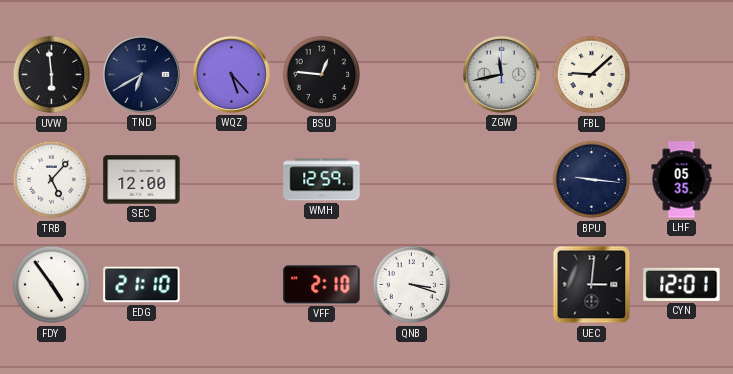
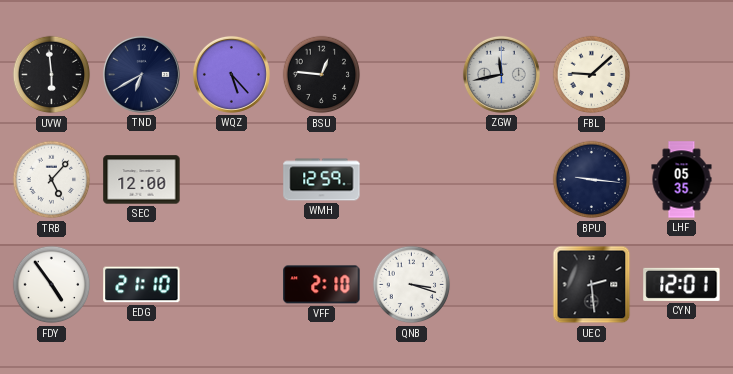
UEC: 3:01 -> 2:29
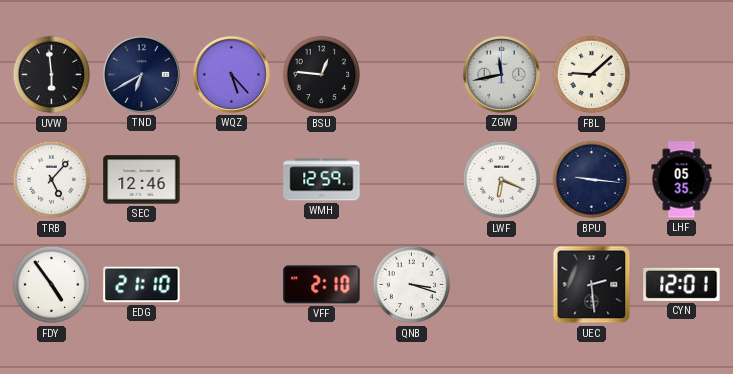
SEC: 12:00 -> 12:46
LWF: none -> 6:19
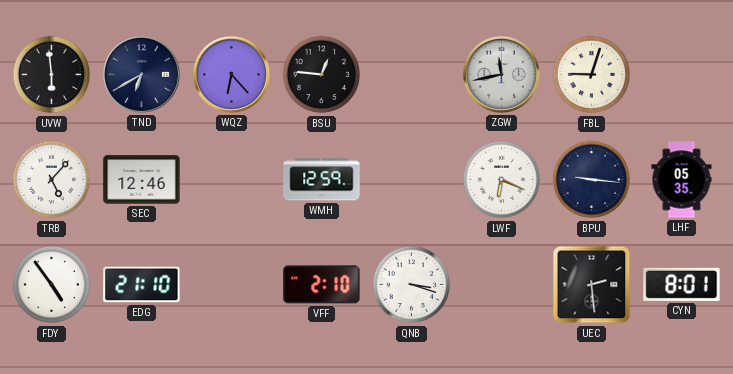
WQZ: 5:23 -> 6:23
FBL: 9:08 -> 9:03
CYN: 12:01 -> 8:01
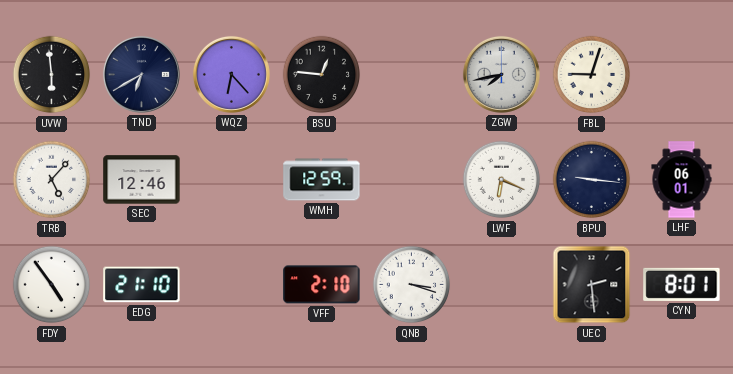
ZGW: 11:43 -> 7:43
LHF: 05:35 -> 06:01
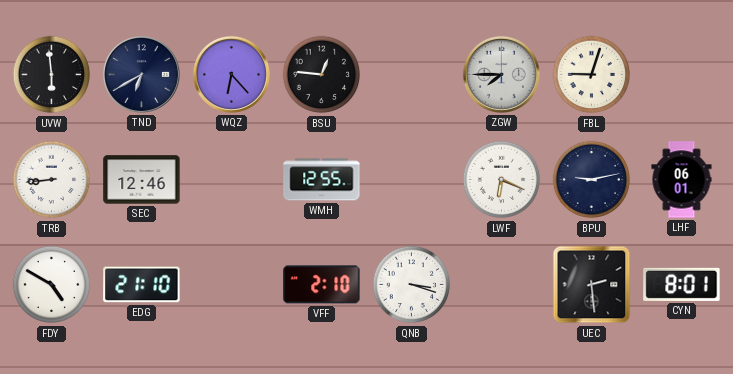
ZGW: 7:43 -> 7:45
TRB: 5:07 -> 8:44
WMH: 12:59 -> 12:55
BPU: 9:16 -> 9:13
FDY: 4:54 -> 4:50
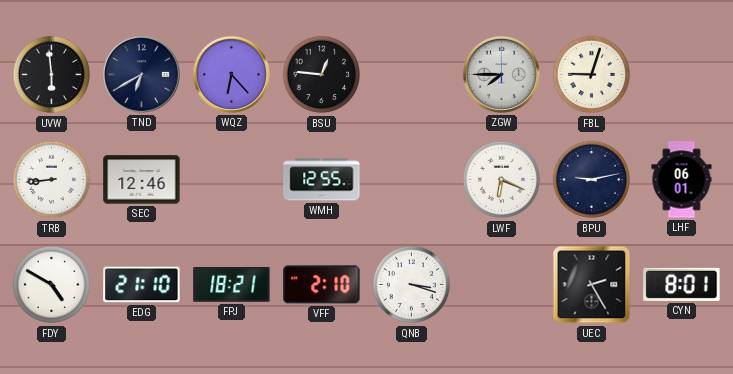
FPJ: none -> 18:21
UEC: 2:29 -> 2:25
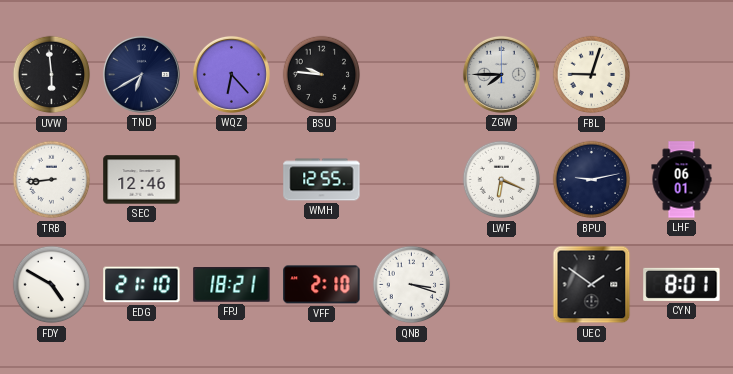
BSU: 12:46 -> 9:46
UEC: 2:25 -> 1:51
